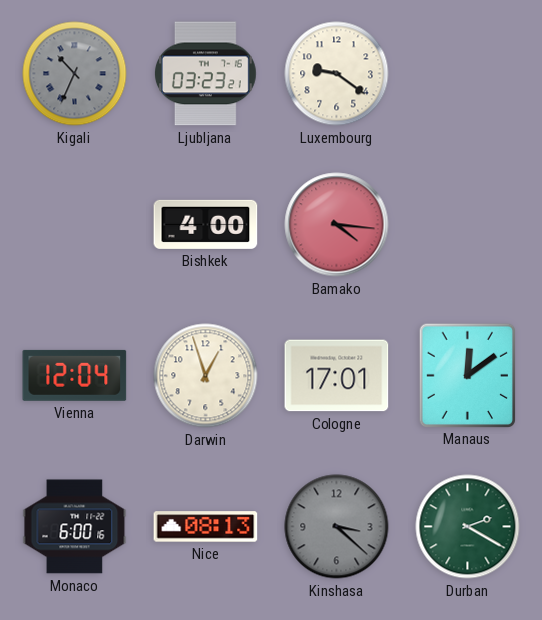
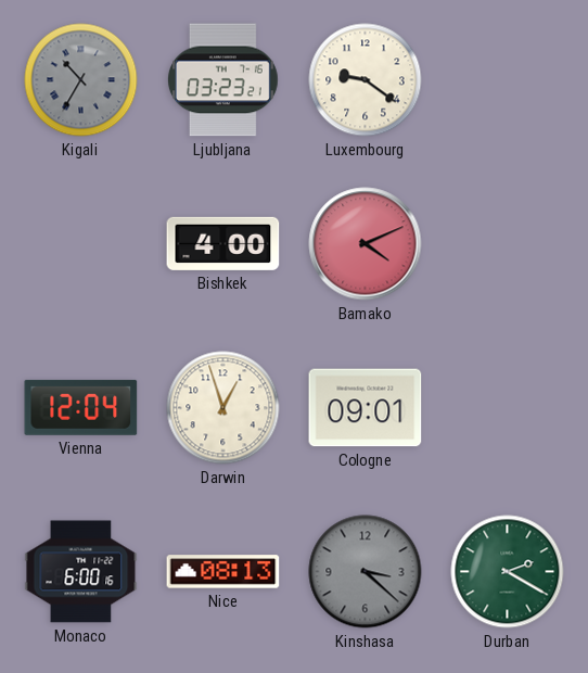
Kigali: 10:34 -> 10:35
Bamako: 4:16 -> 4:11
Cologne: 17:01 -> 09:01
Manaus: 12:09 -> none
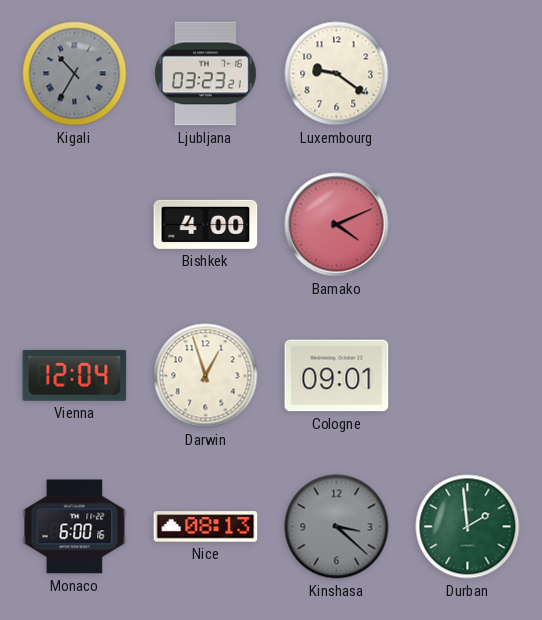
Durban: 2:20 -> 1:59
